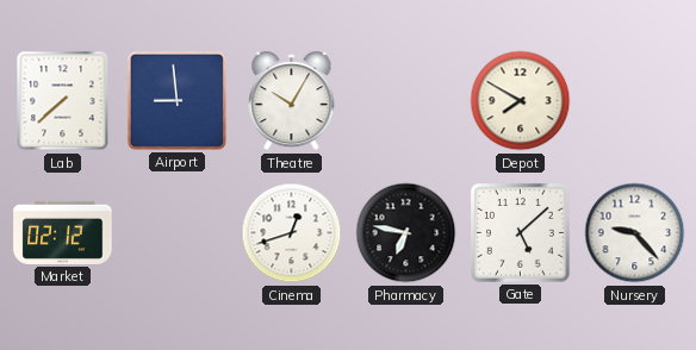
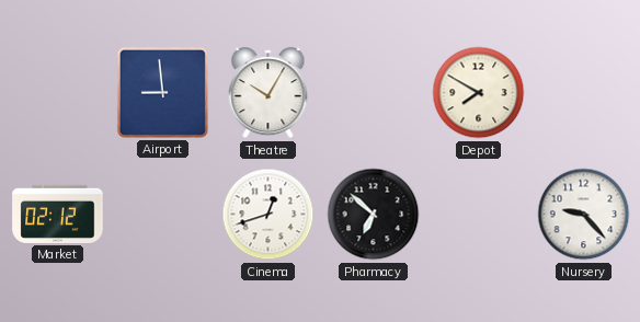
Lab: 7:38 -> none
Pharmacy: 6:47 -> 6:52
Gate: 5:08 -> none
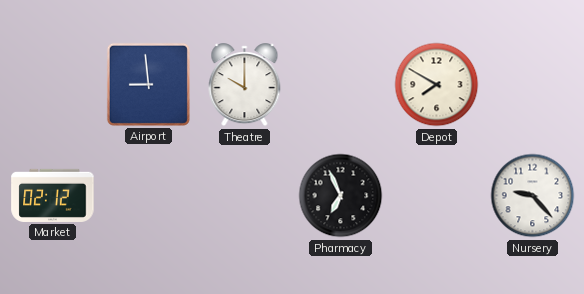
Theatre: 10:05 -> 10:00
Cinema: 12:42 -> none
Pharmacy: 6:52 -> 6:56
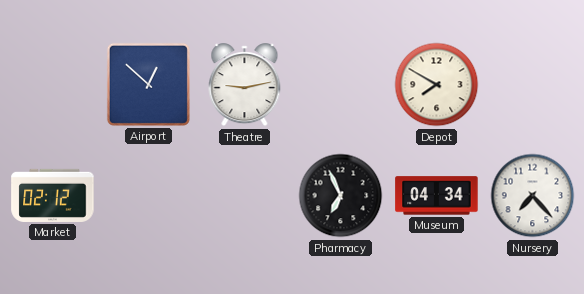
Airport: 8:59 -> 12:52
Theatre: 10:00 -> 9:13
Museum: none -> 04:34
Nursery: 9:23 -> 7:23
